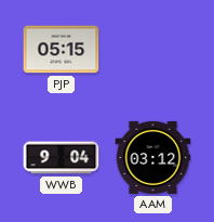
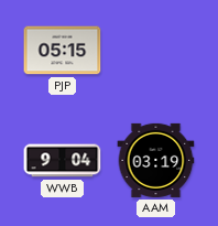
AAM: 03:12 -> 03:19
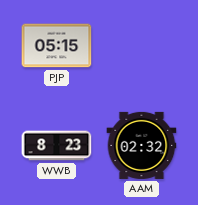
WWB: 9:04 -> 8:23
AAM: 03:19 -> 02:32
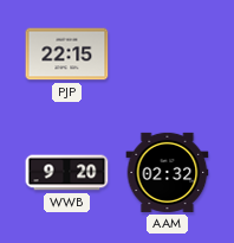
PJP: 05:15 -> 22:15
WWB: 8:23 -> 9:20
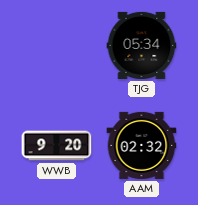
PJP: 22:15 -> none
TJG: none -> 05:34
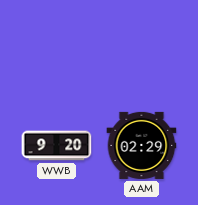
TJG: 05:34 -> none
AAM: 02:32 -> 02:29
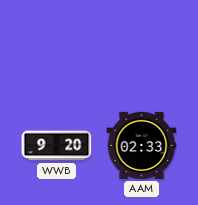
AAM: 02:29 -> 02:33
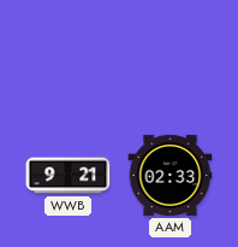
WWB: 9:20 -> 9:21
